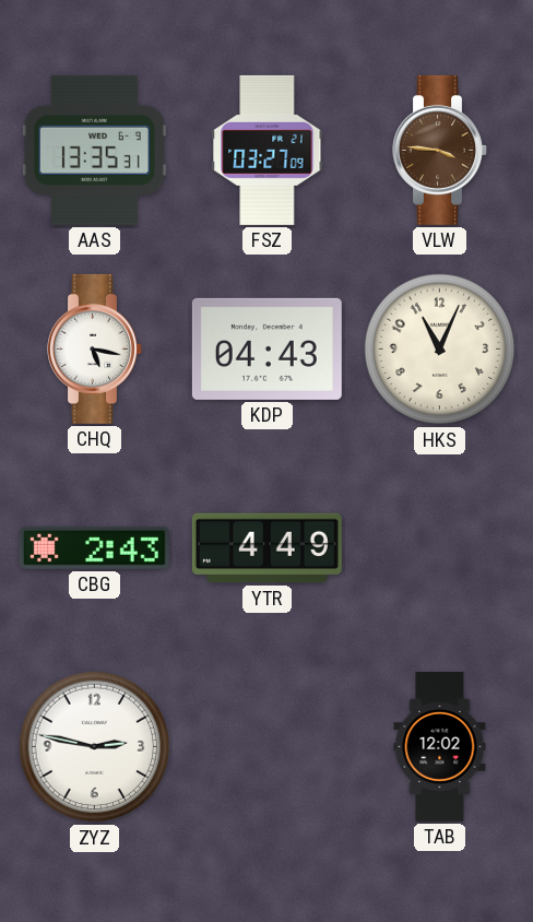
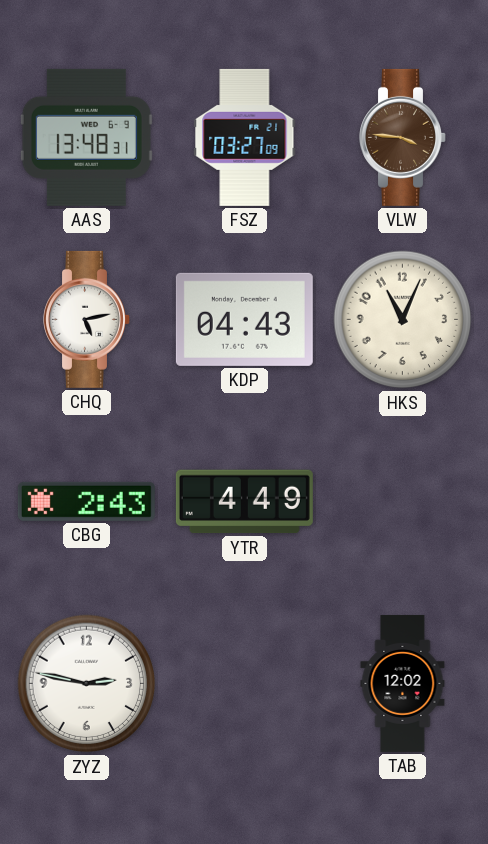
AAS: 13:35 -> 13:48
CHQ: 5:17 -> 5:13
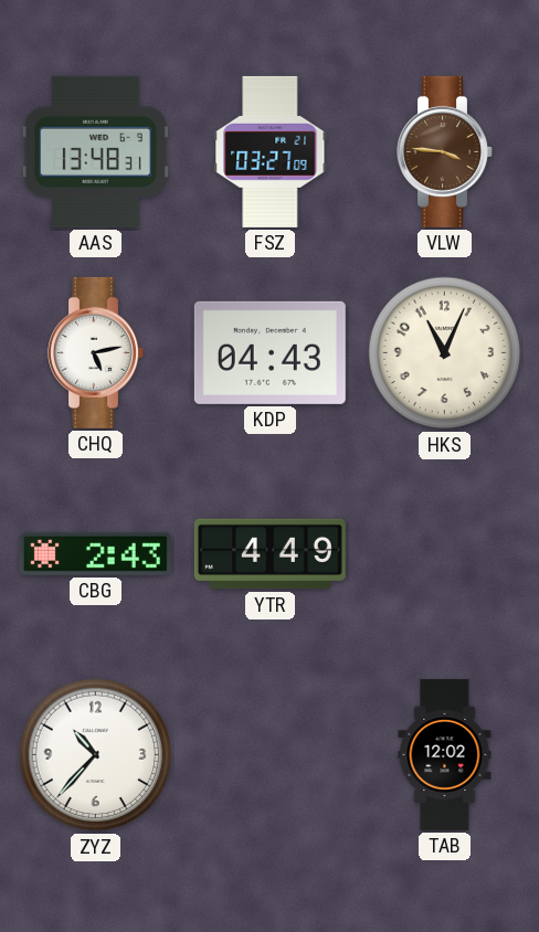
ZYZ: 2:47 -> 10:37
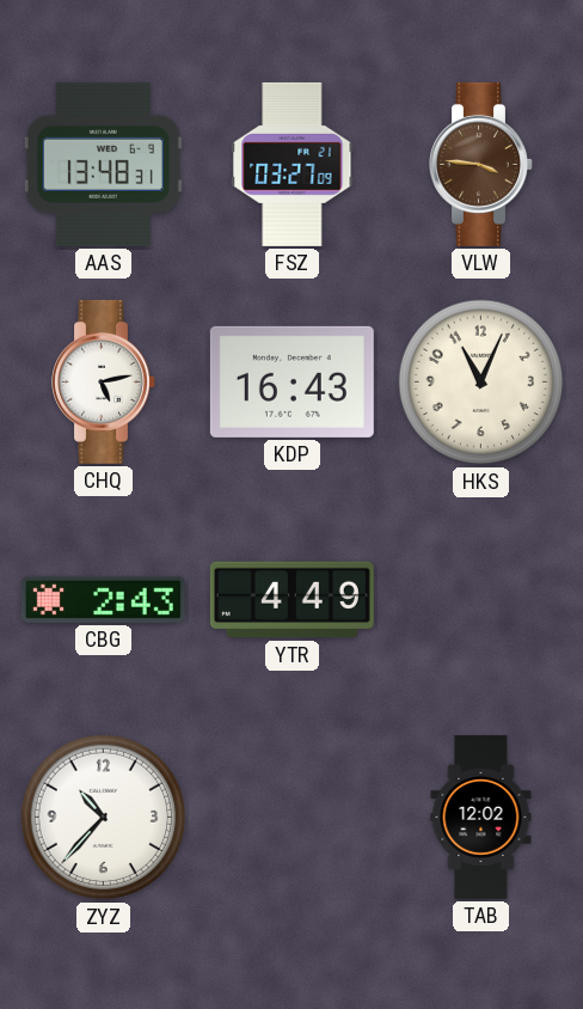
KDP: 04:43 -> 16:43
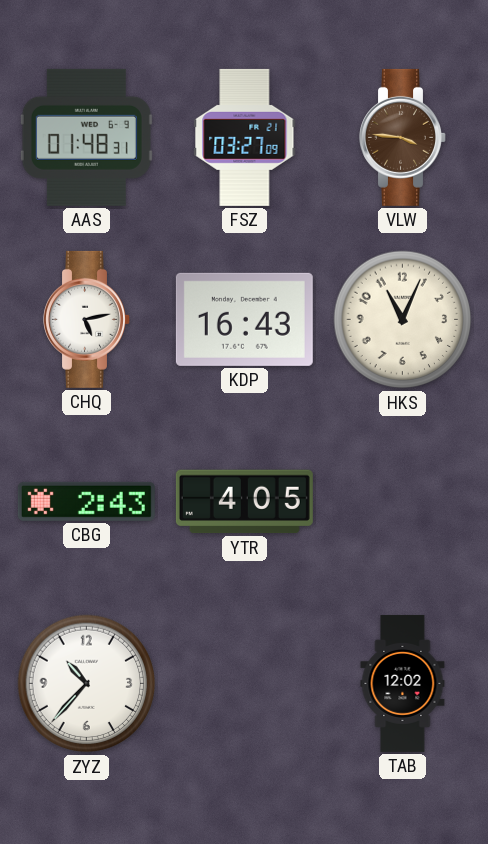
AAS: 13:48 -> 01:48
YTR: 4:49 -> 4:05
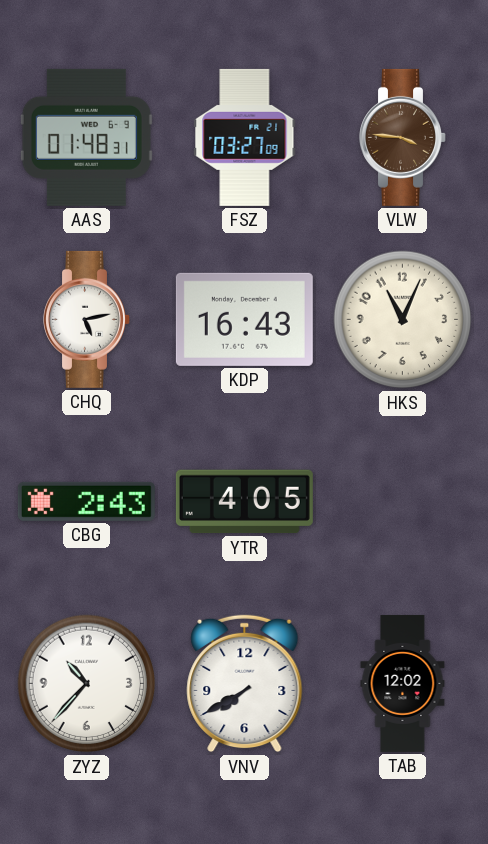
VNV: none -> 7:40
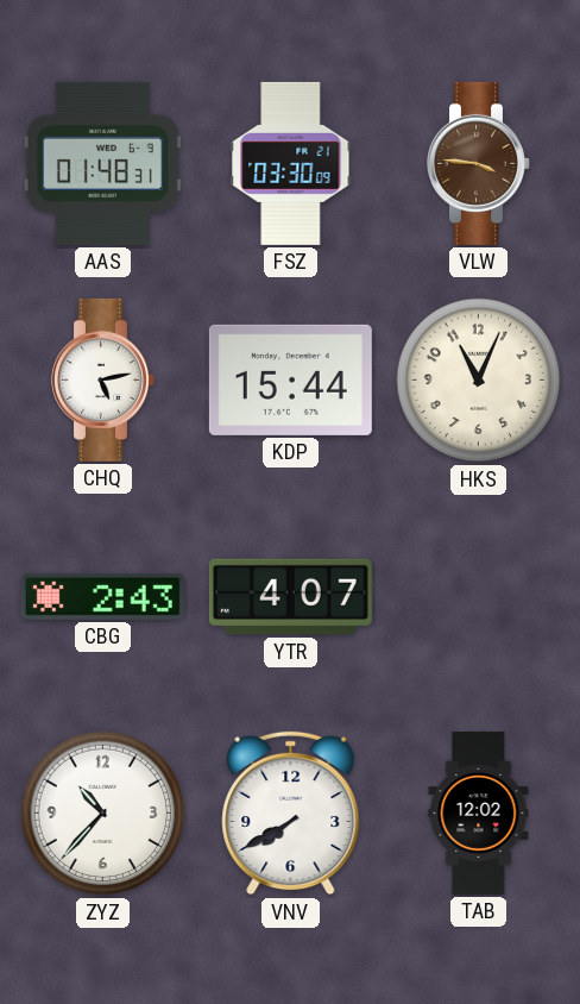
FSZ: 03:27 -> 03:30
KDP: 16:43 -> 15:44
YTR: 4:05 -> 4:07
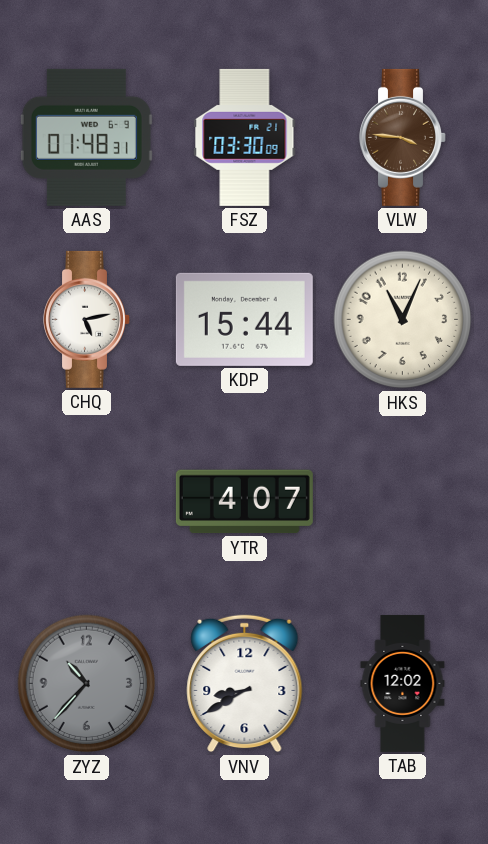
CBG: 2:43 -> none
ZYZ dial: white -> grey
VNV: 7:40 -> 8:40
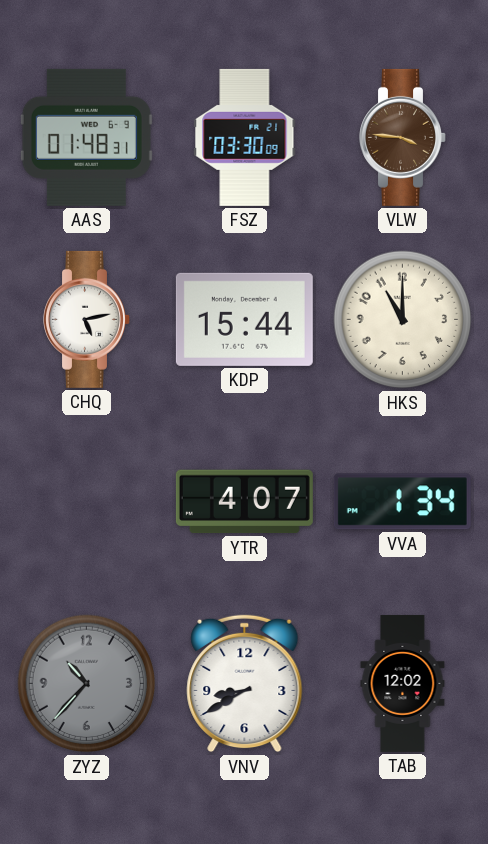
HKS: 11:04 -> 11:00
VVA: none -> 1:34
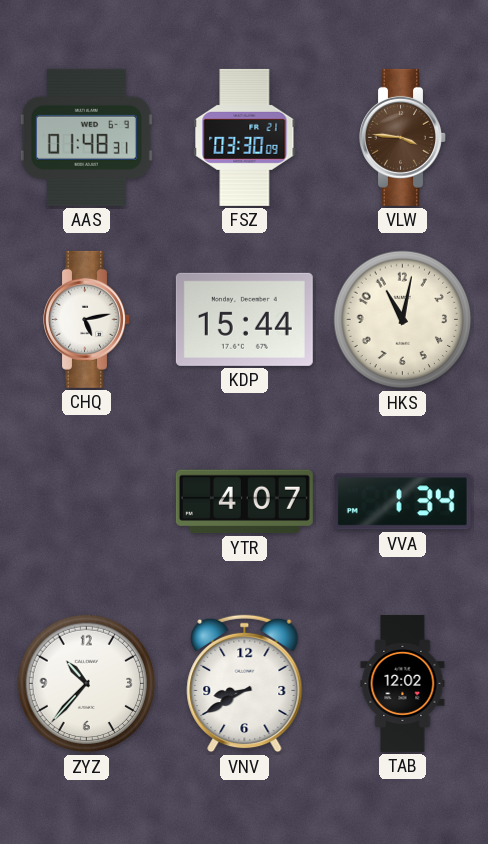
HKS: 11:00 -> 11:02
ZYZ dial: grey -> white
